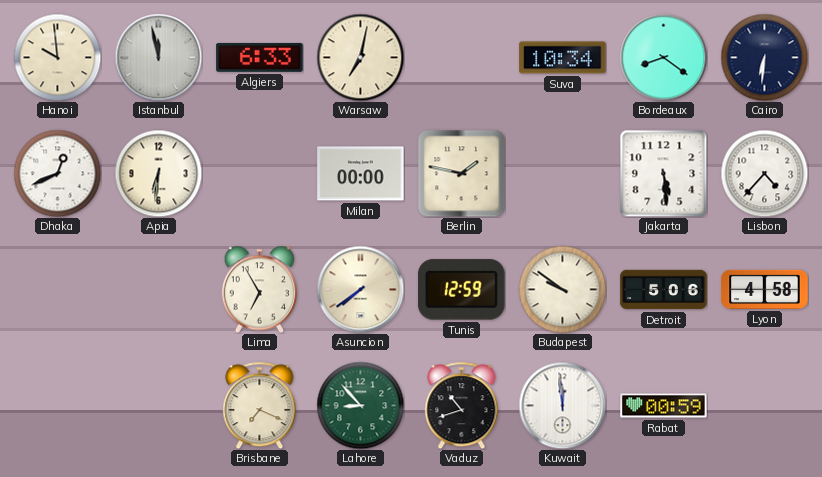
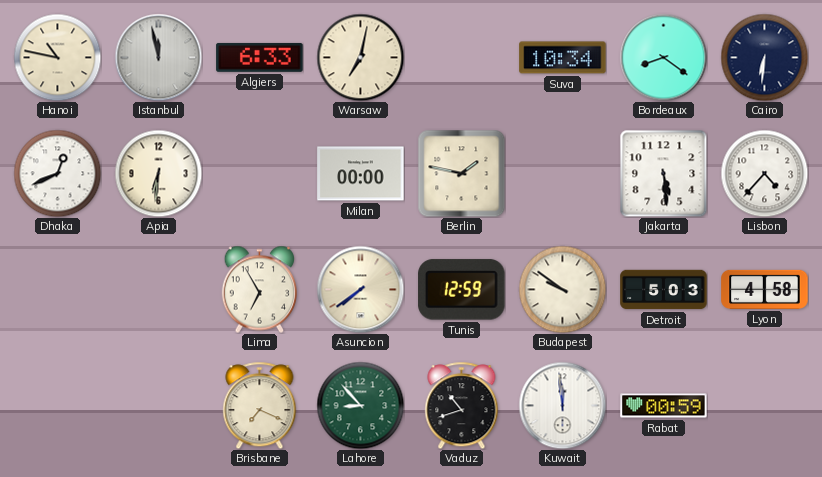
Hanoi: 9:59 -> 10:47
Detroit: 5:06 -> 5:03
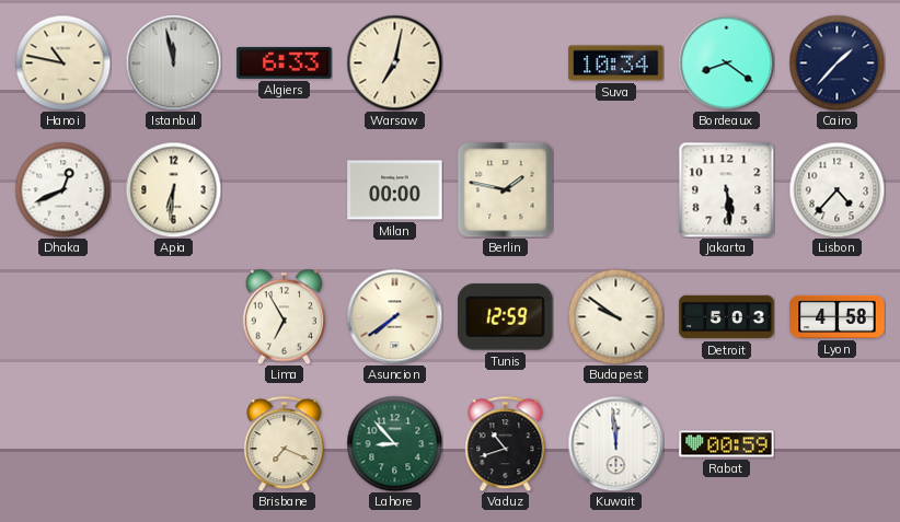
Cairo: 6:31 -> 1:37
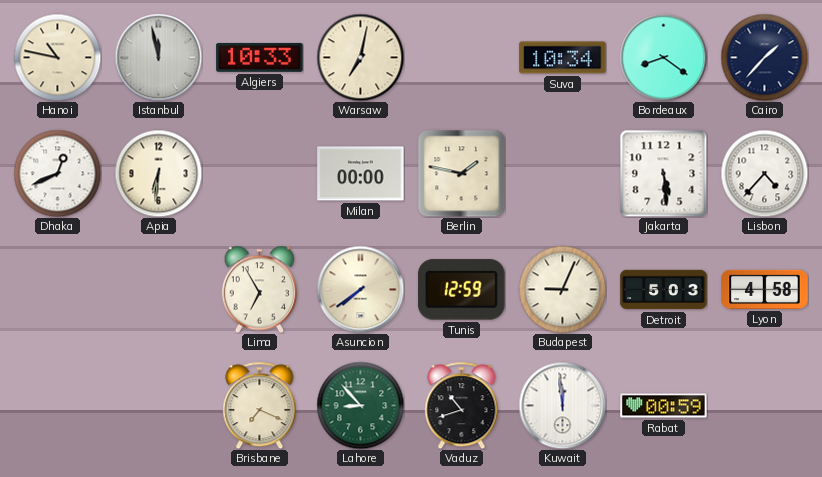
Algiers: 6:33 -> 10:33
Budapest: 9:51 -> 9:04
